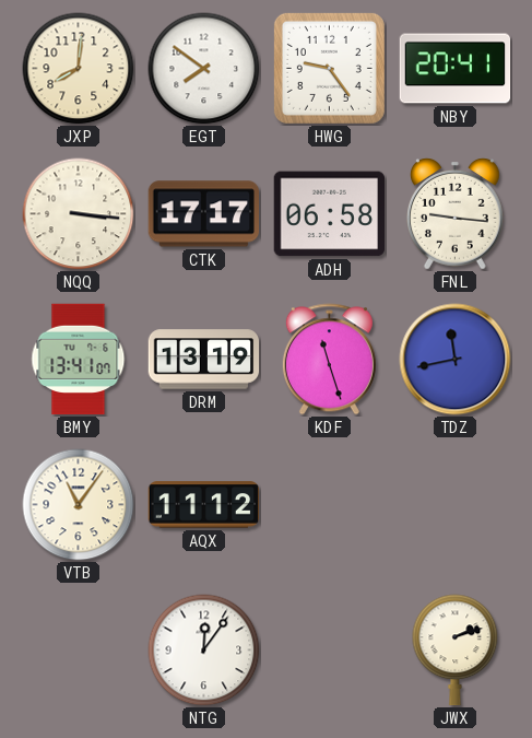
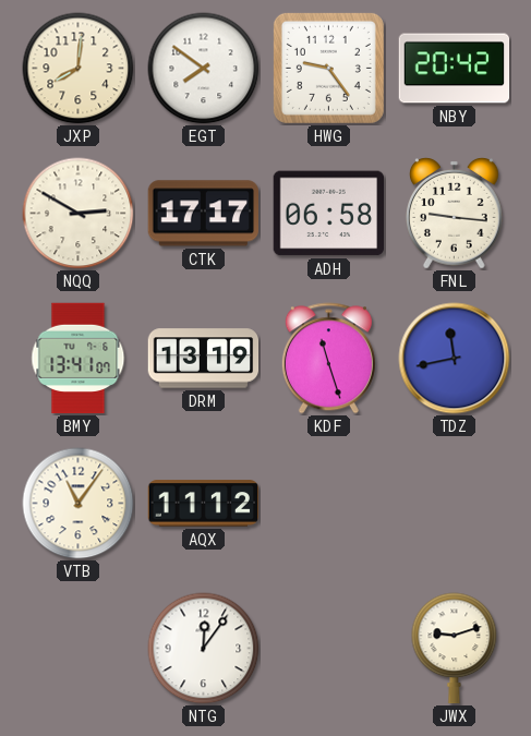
NBY: 20:41 -> 20:42
NQQ: 3:16 -> 2:50
JWX: 2:12 -> 9:12
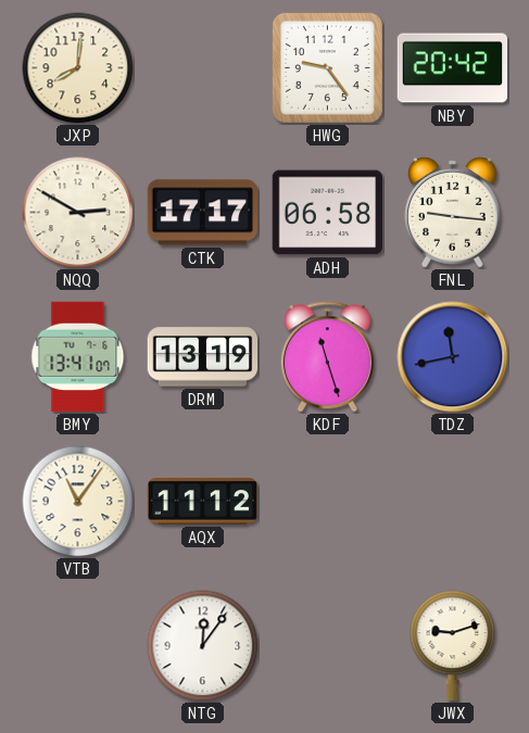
EGT: 7:51 -> none
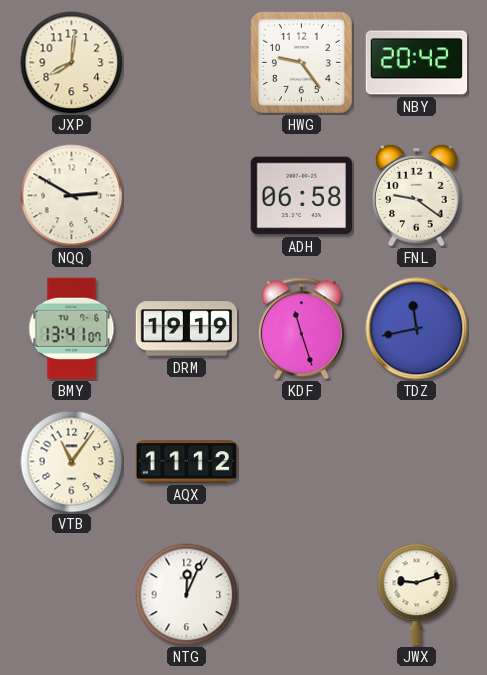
CTK: 17:17 -> none
FNL: 9:16 -> 9:21
DRM: 13:19 -> 19:19
NTG: 12:06 -> 12:04
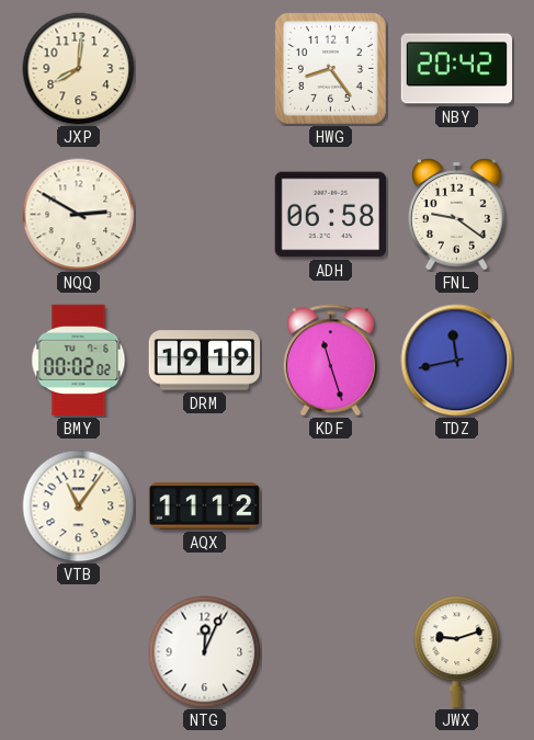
HWG: 9:24 -> 8:24
BMY: 13:41 -> 00:02
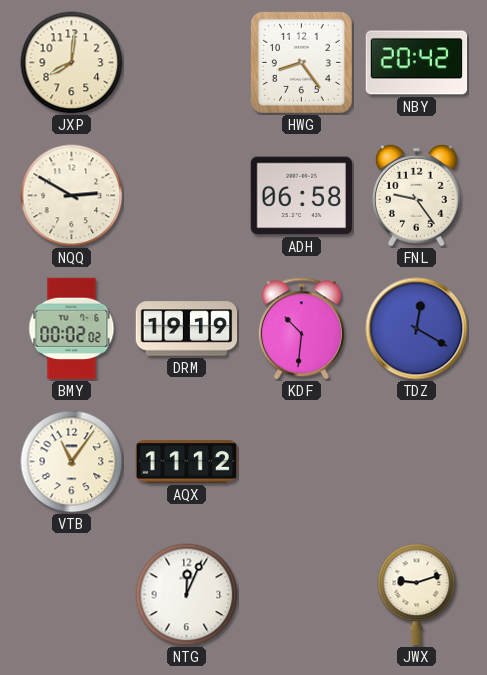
FNL: 9:21 -> 9:24
KDF: 11:27 -> 10:31
TDZ: 11:43 -> 12:20
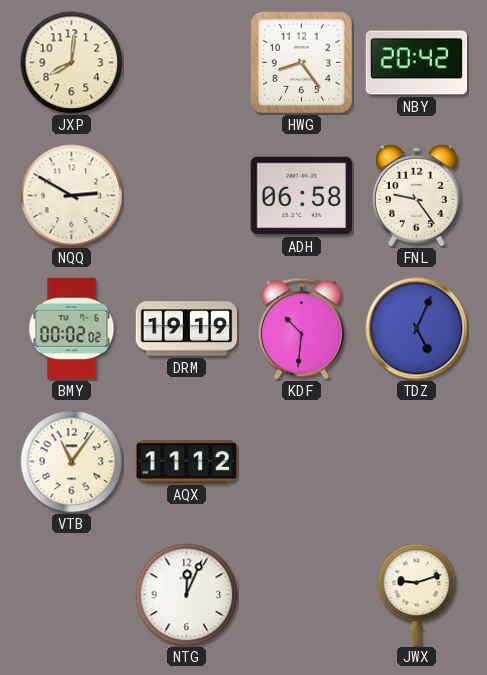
TDZ: 12:20 -> 5:04
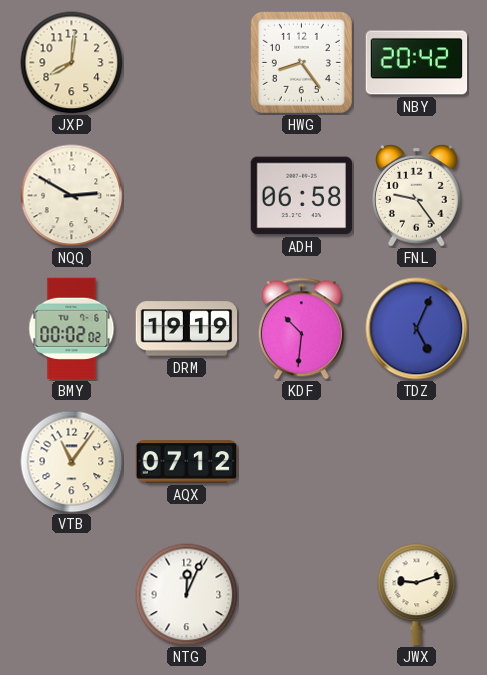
AQX: 11:12 -> 07:12
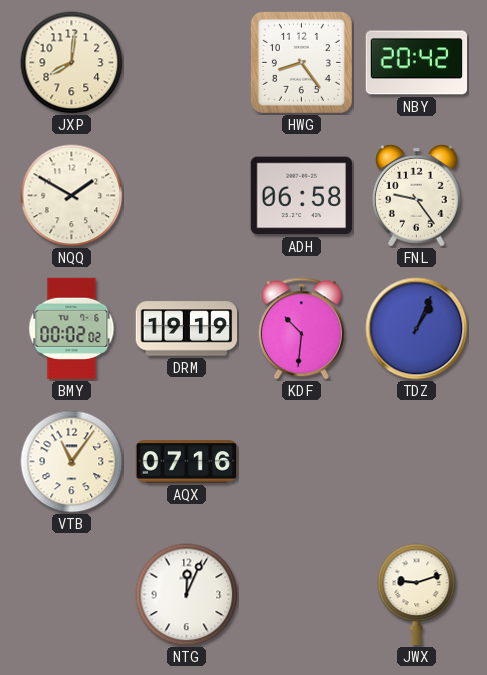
NQQ: 2:50 -> 1:50
TDZ: 5:04 -> 1:04
AQX: 07:12 -> 07:16
